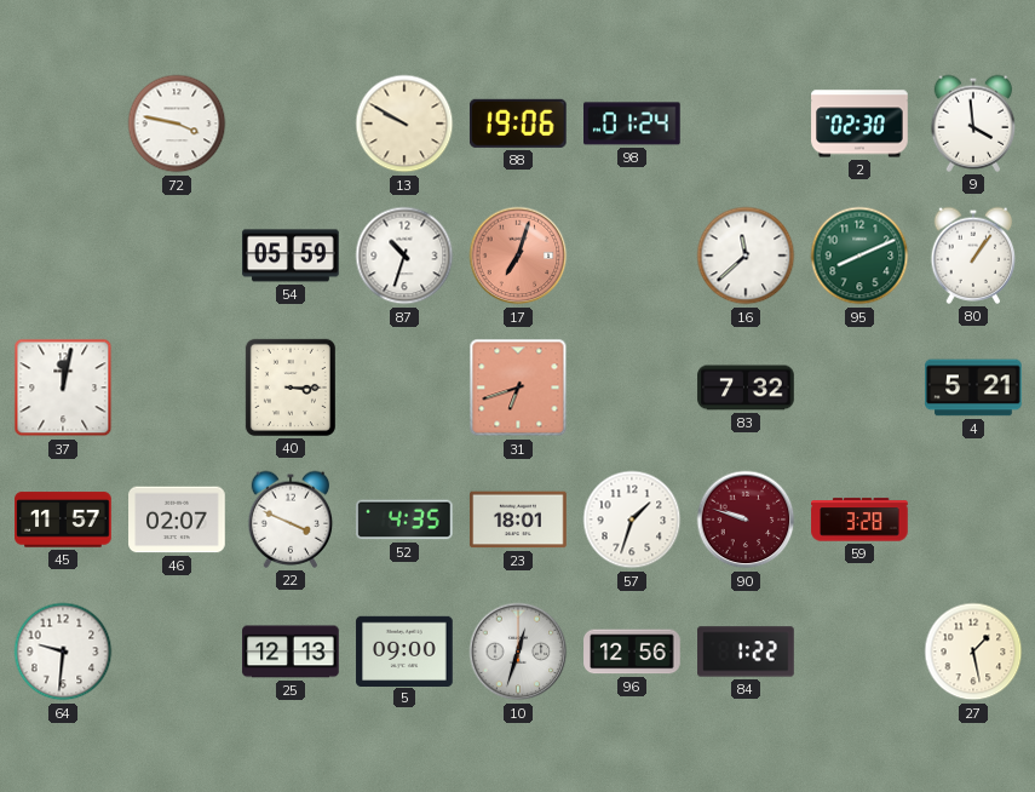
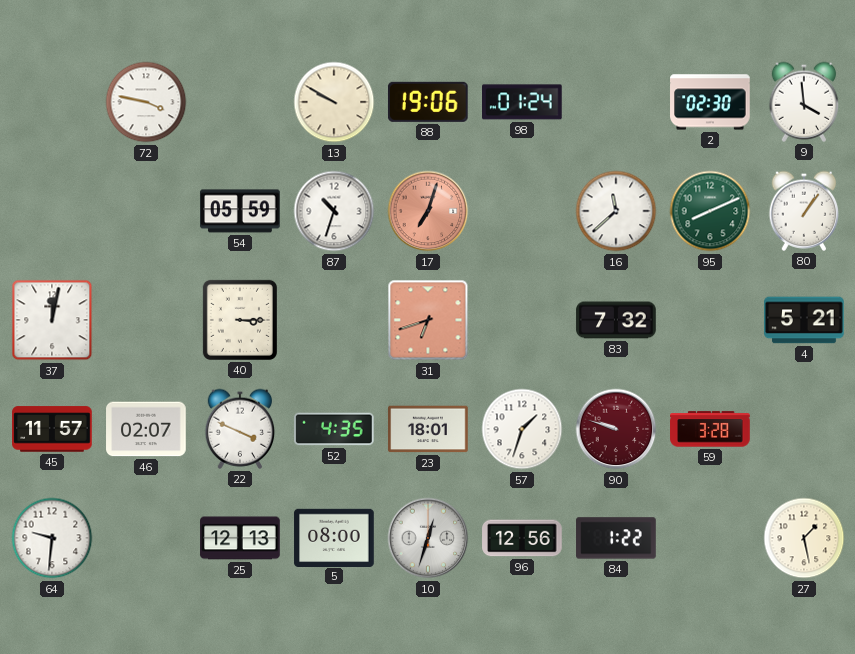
5: 09:00 -> 08:00
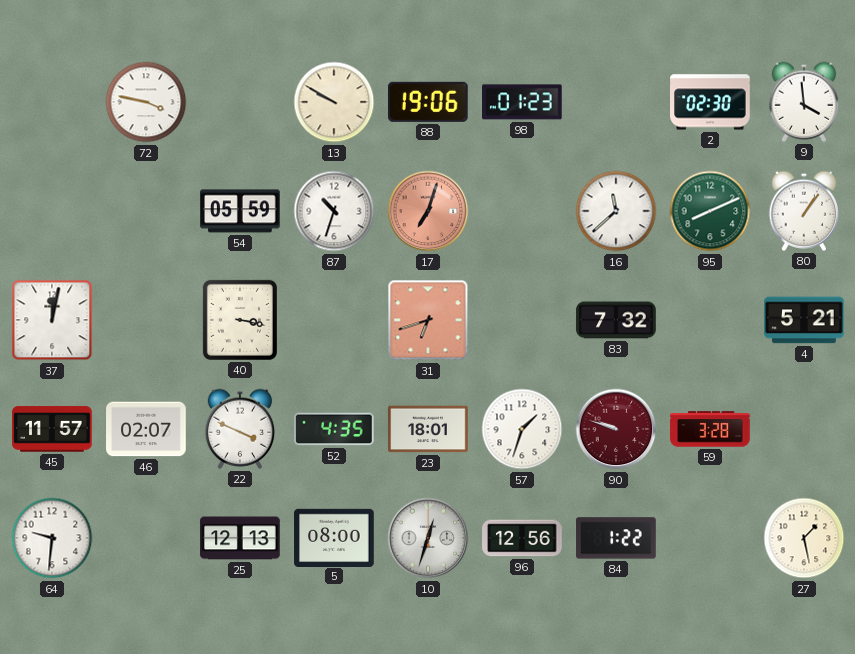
98: 01:24 -> 01:23
40: 3:15 -> 3:17
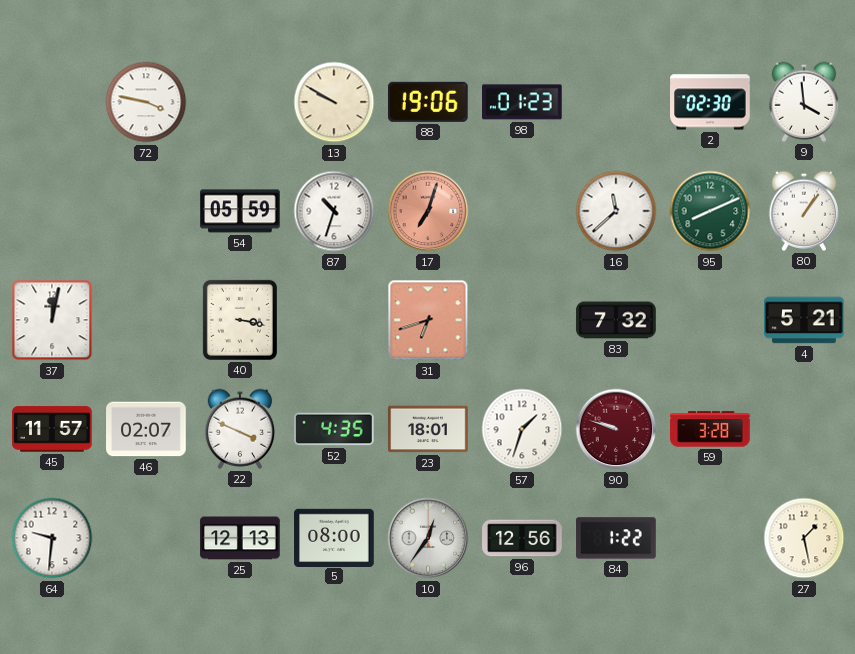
10: 12:33 -> 12:36
